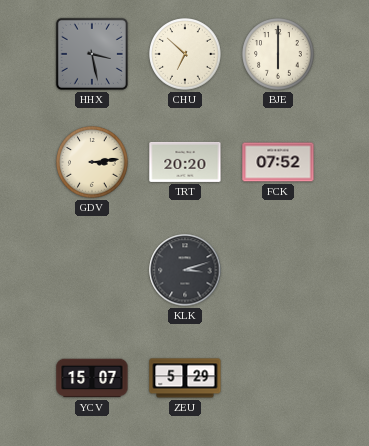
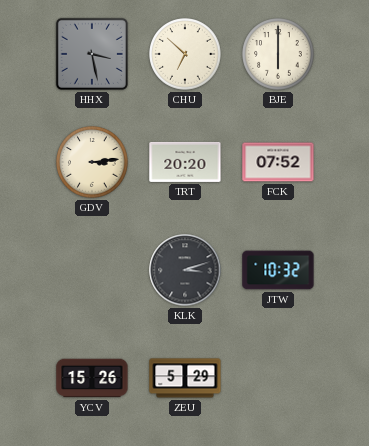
JTW: none -> 10:32
YCV: 15:07 -> 15:26
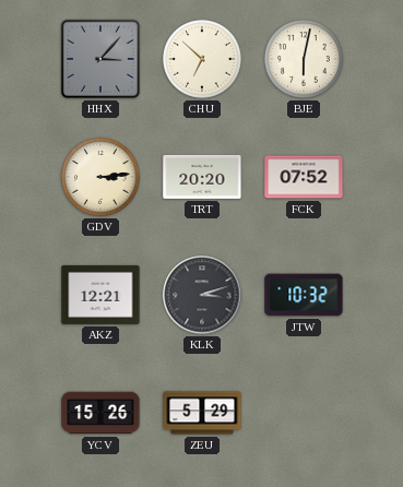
HHX: 3:28 -> 3:07
BJE: 6:00 -> 6:02
AKZ: none -> 12:21
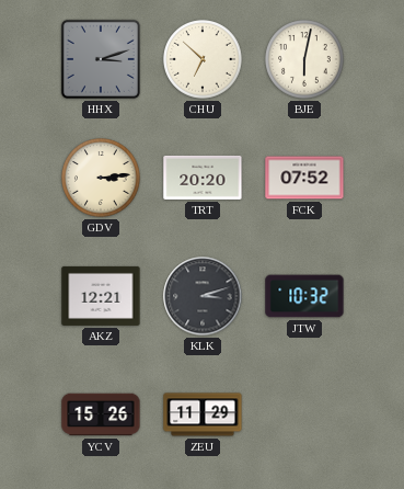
HHX: 3:07 -> 3:12
ZEU: 5:29 -> 11:29
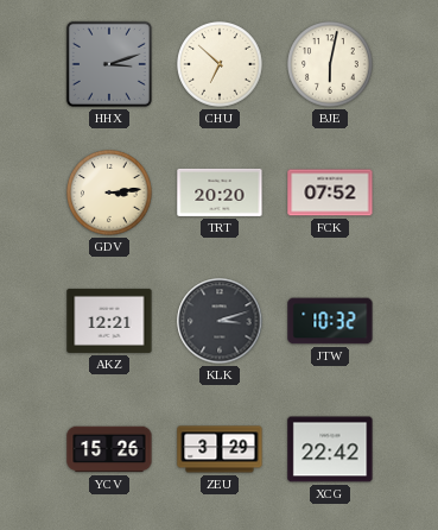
ZEU: 11:29 -> 3:29
XCG: none -> 22:42
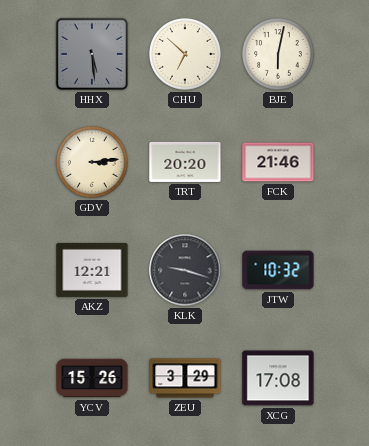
HHX: 3:12 -> 5:29
FCK: 07:52 -> 21:46
KLK: 3:12 -> 9:18
XCG: 22:42 -> 17:08
